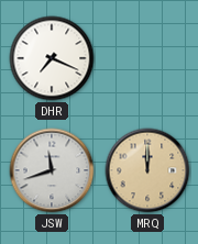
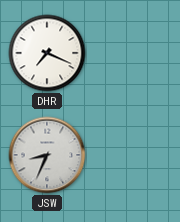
JSW: 11:42 -> 8:34
MRQ: 12:00 -> none
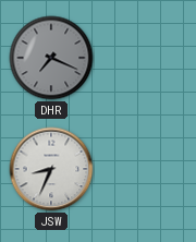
DHR dial: white -> grey
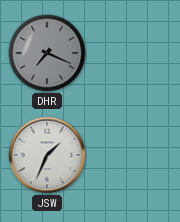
JSW: 8:34 -> 1:34
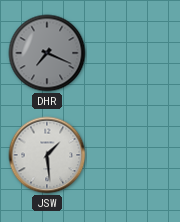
JSW: 1:34 -> 1:29
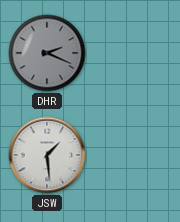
DHR: 7:19 -> 2:19
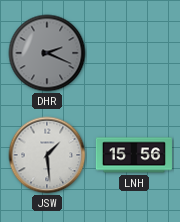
LNH: none -> 15:56
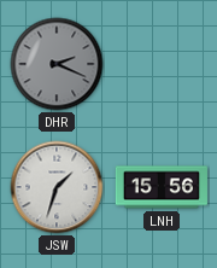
JSW: 1:29 -> 1:33
